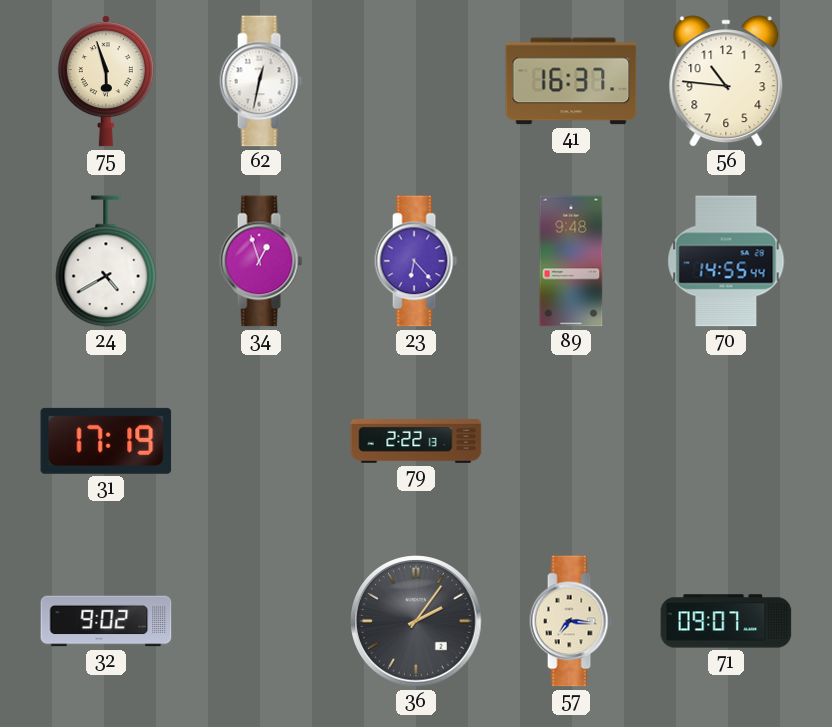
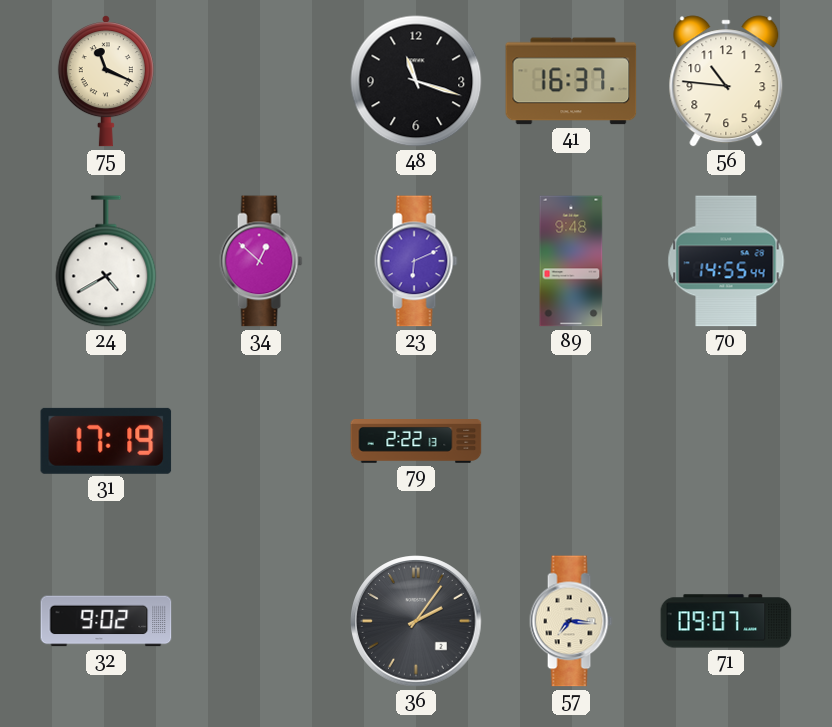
75: 5:57 -> 11:19
62: 12:32 -> none
48: none -> 11:18
34: 12:57 -> 12:52
23: 6:23 -> 6:11
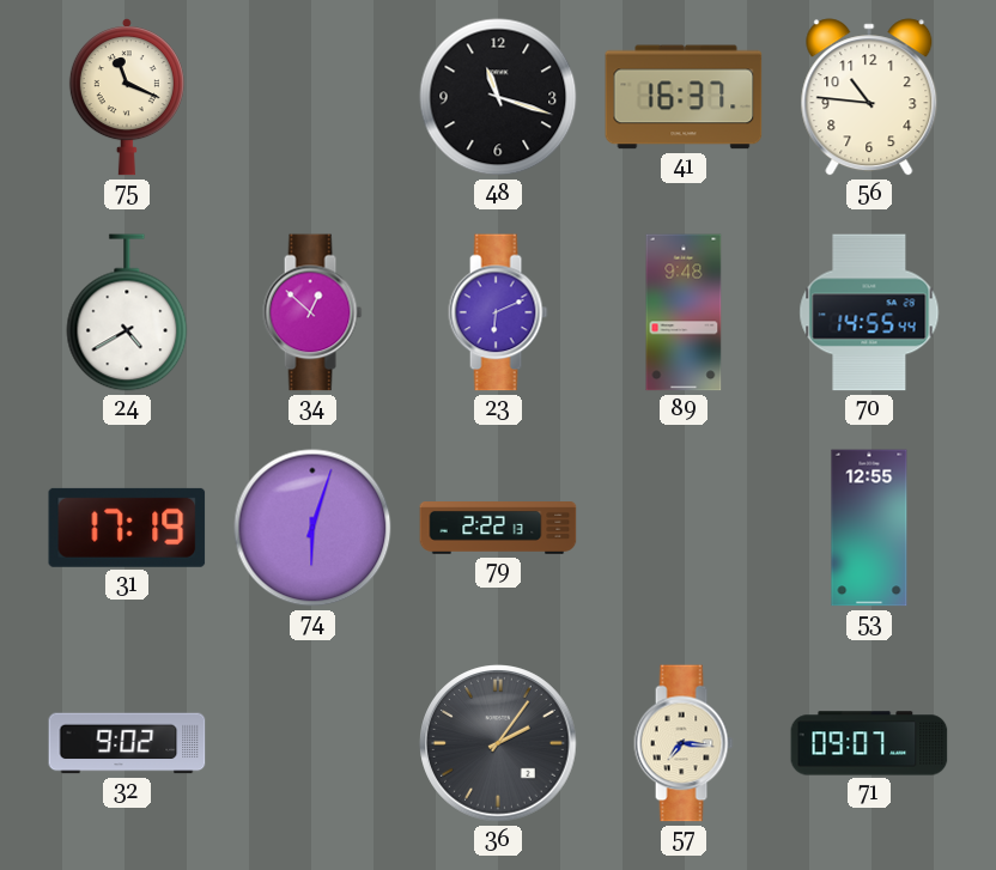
74: none -> 6:03
53: none -> 12:55
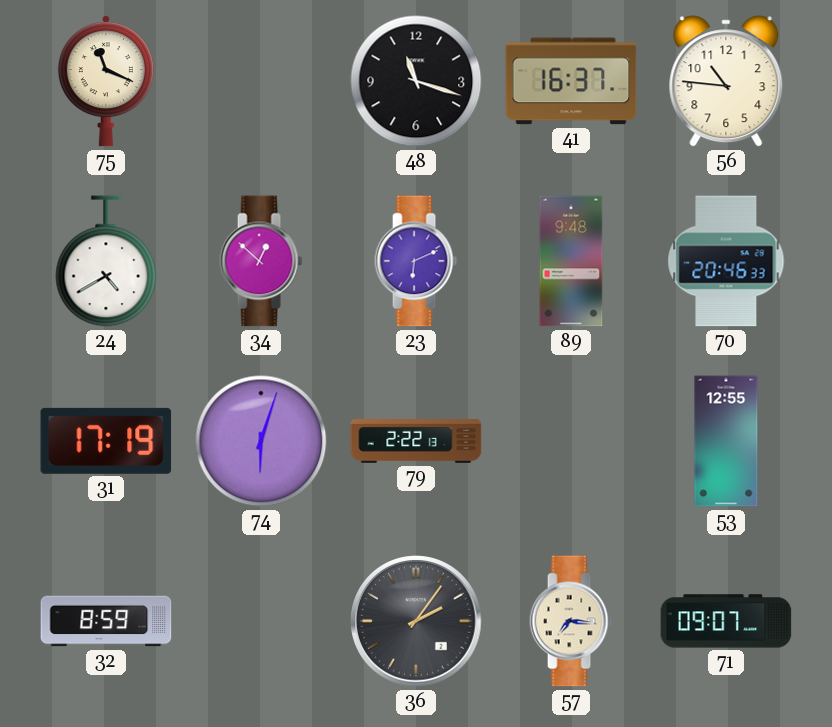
70: 14:55 -> 20:46
32: 9:02 -> 8:59
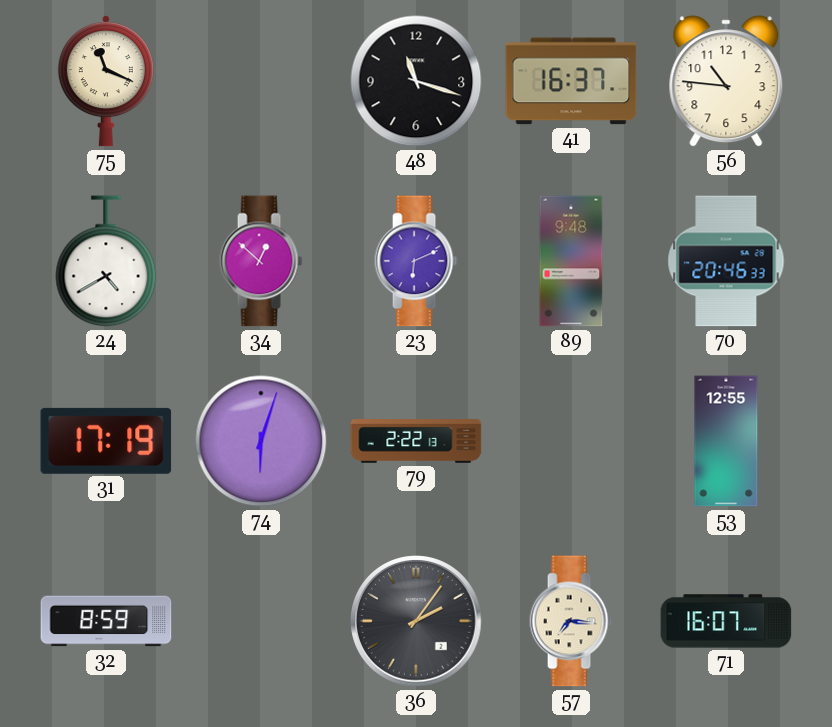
71: 09:07 -> 16:07
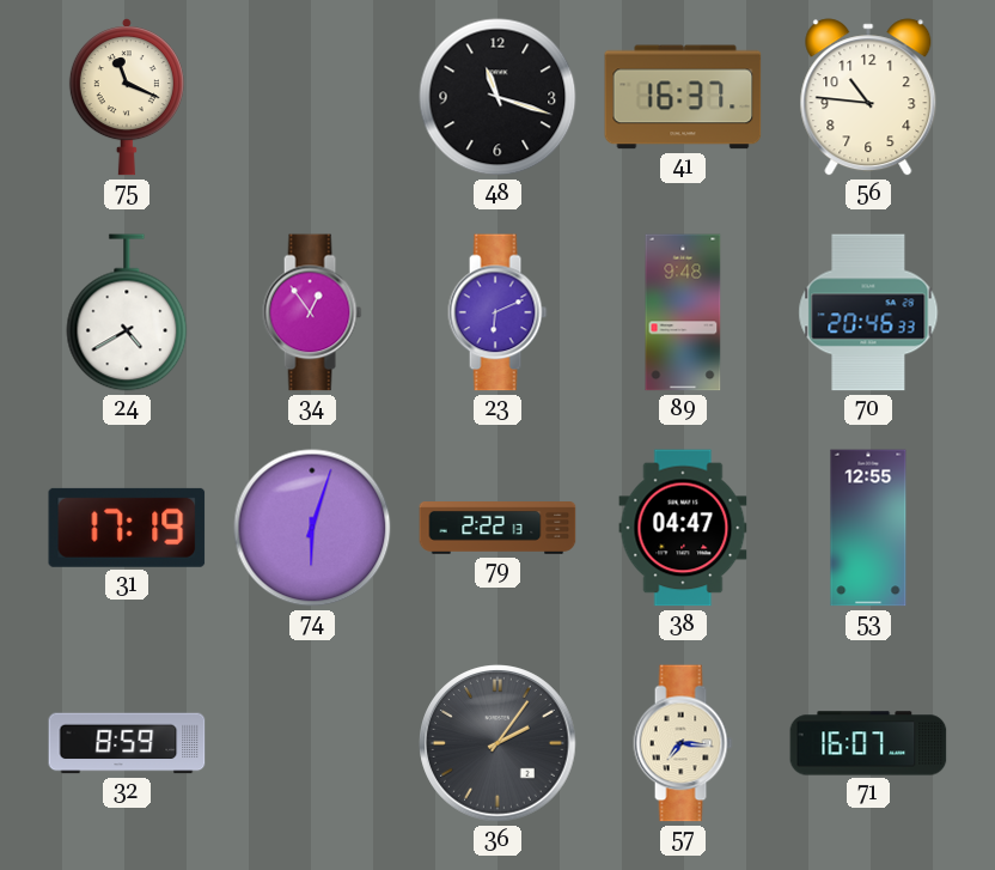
34: 12:52 -> 12:54
38: none -> 04:47
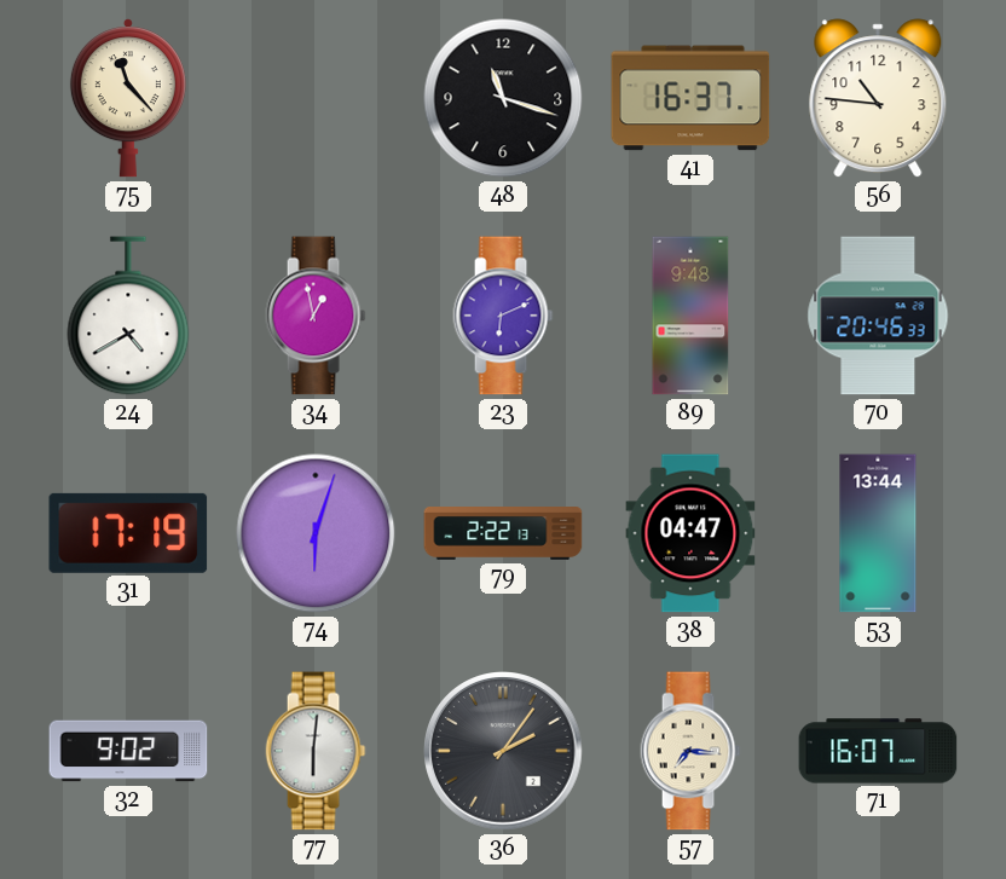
75: 11:19 -> 11:23
34: 12:54 -> 12:58
53: 12:55 -> 13:44
32: 8:59 -> 9:02
77: none -> 6:01
